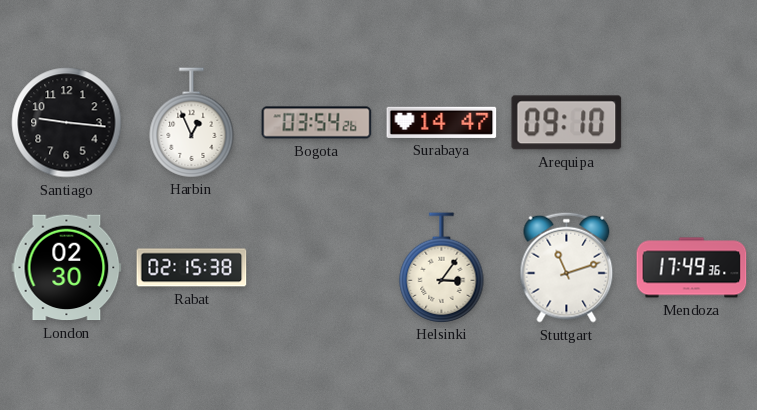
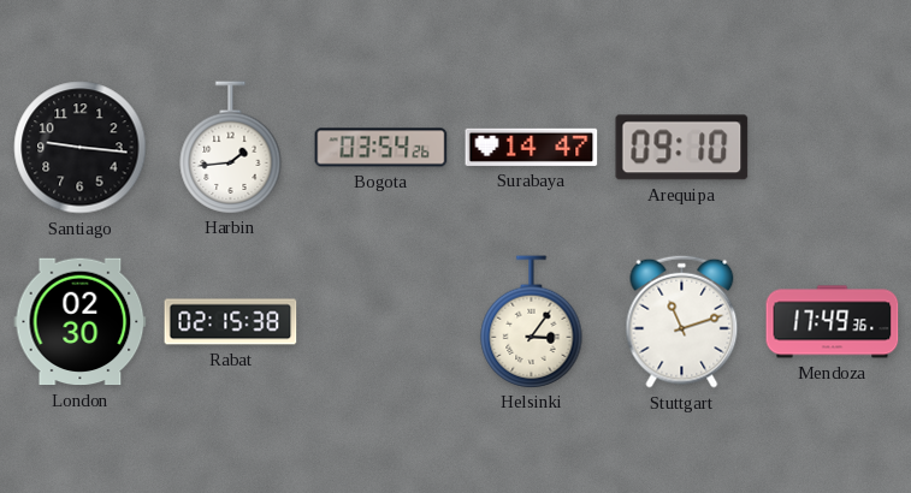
Harbin: 12:56 -> 1:44
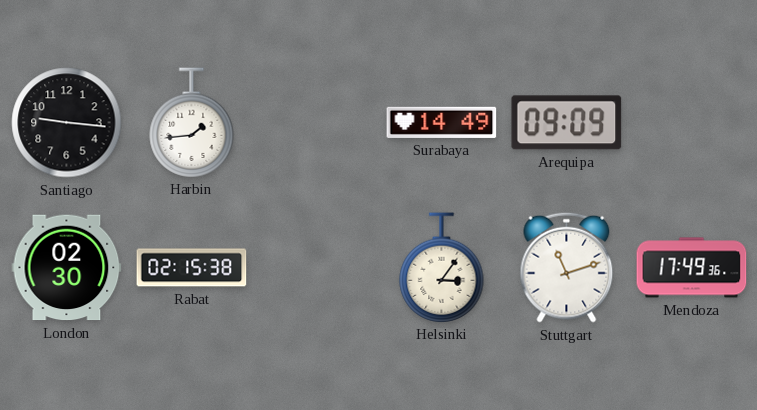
Bogota: 03:54 -> none
Surabaya: 14:47 -> 14:49
Arequipa: 09:10 -> 09:09
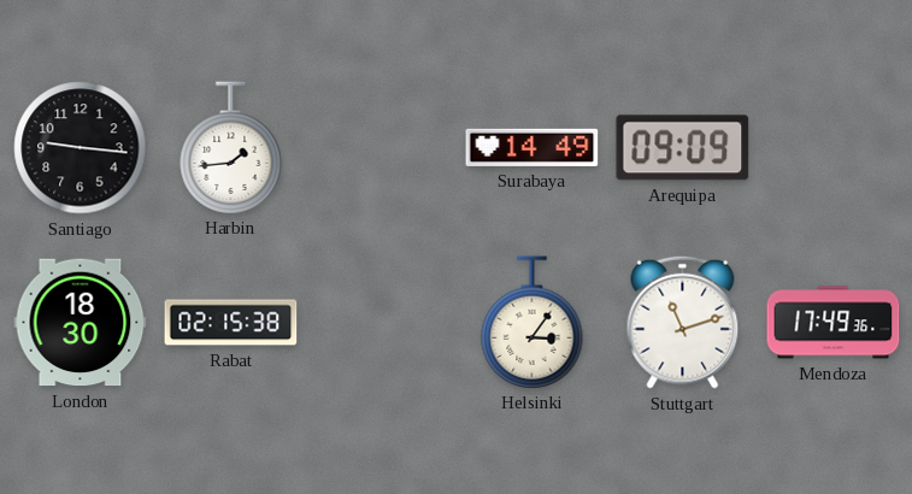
London: 02:30 -> 18:30
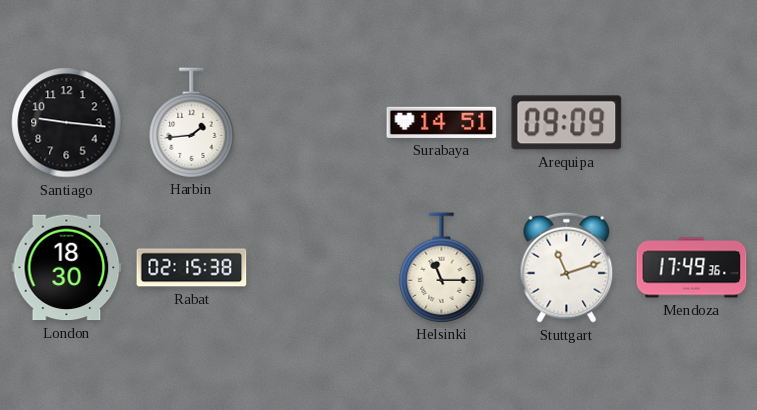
Surabaya: 14:49 -> 14:51
Helsinki: 3:06 -> 11:15
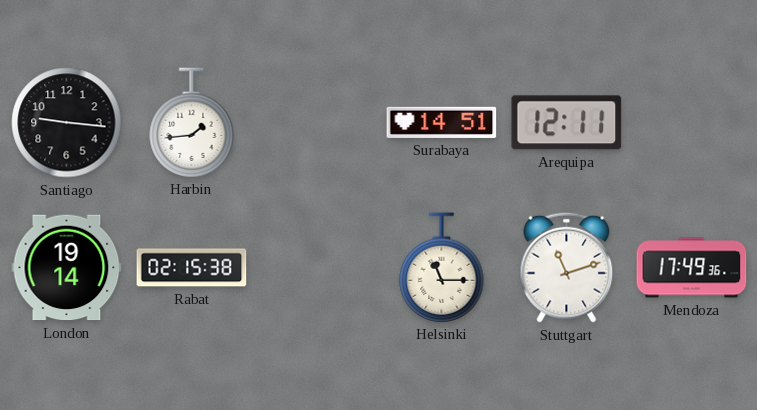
Arequipa: 09:09 -> 12:11
London: 18:30 -> 19:14
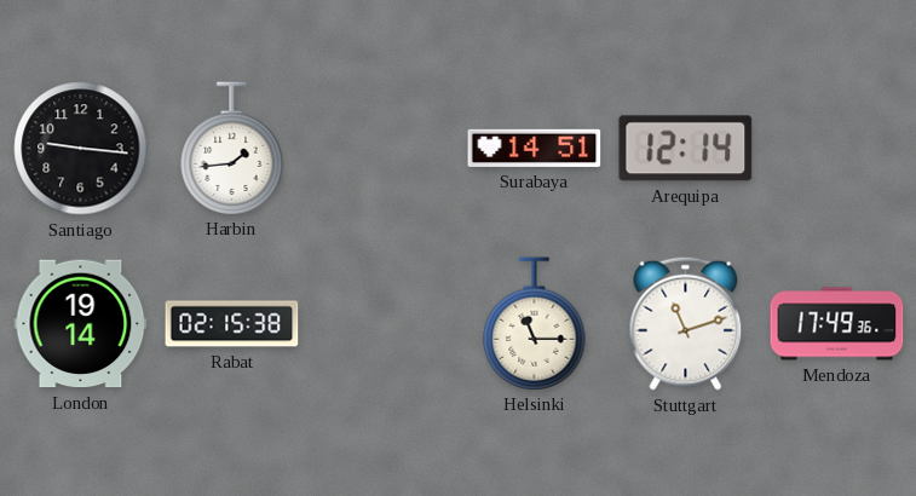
Arequipa: 12:11 -> 12:14
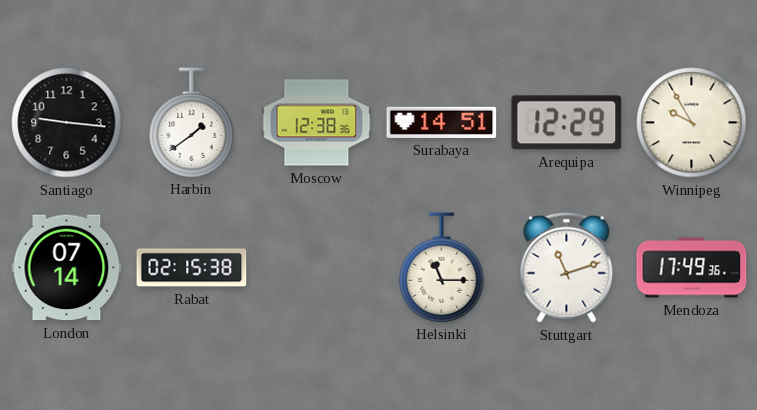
Harbin: 1:44 -> 1:39
Moscow: none -> 12:38
Arequipa: 12:14 -> 12:29
Winnipeg: none -> 9:55
London: 19:14 -> 07:14
